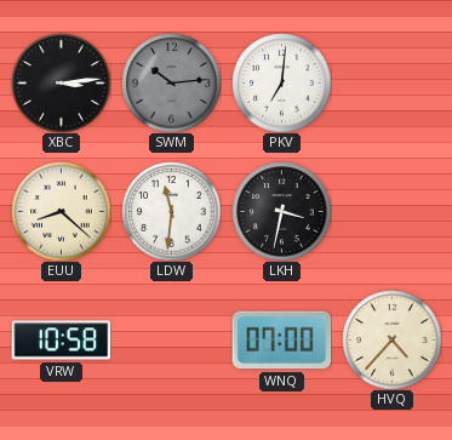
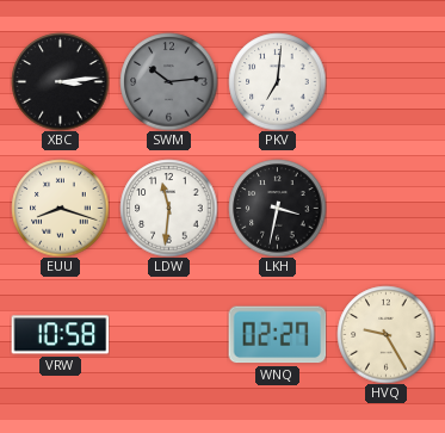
EUU: 8:22 -> 8:18
WNQ: 07:00 -> 02:27
HVQ: 4:37 -> 9:25
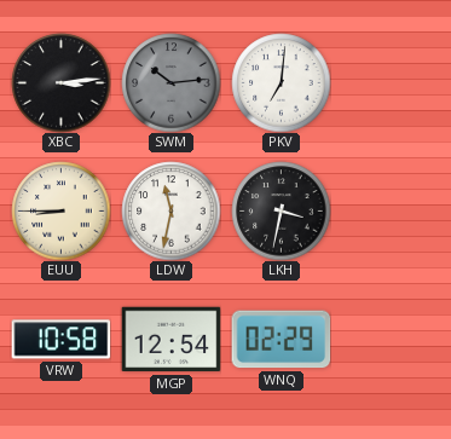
EUU: 8:18 -> 8:45
LDW: 11:31 -> 11:32
MGP: none -> 12:54
WNQ: 02:27 -> 02:29
HVQ: 9:25 -> none
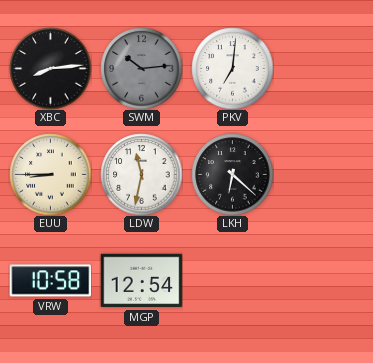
XBC: 3:14 -> 8:14
LKH: 3:32 -> 6:22
WNQ: 02:29 -> none
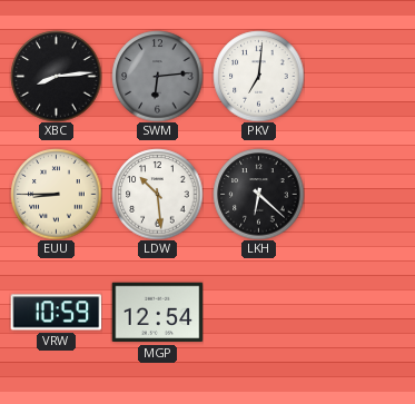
SWM: 10:14 -> 6:14
LDW: 11:32 -> 10:29
VRW: 10:58 -> 10:59
